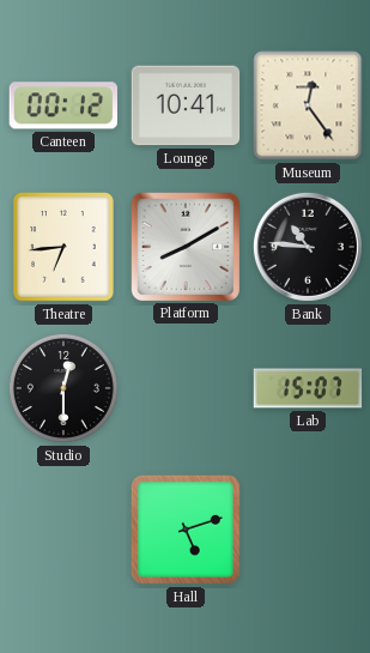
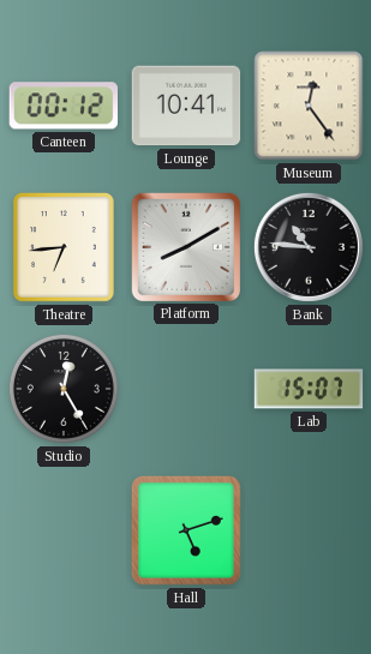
Studio: 12:30 -> 12:25
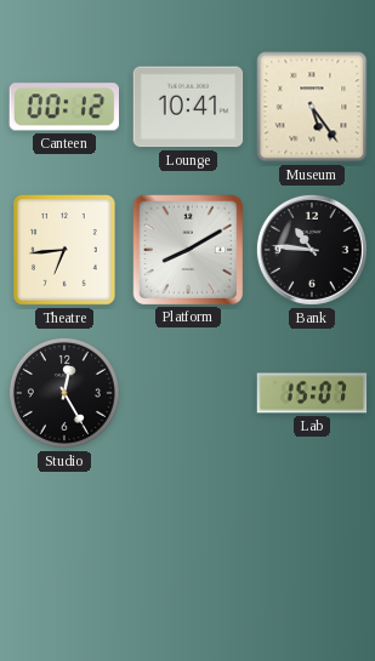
Museum: 12:24 -> 5:24
Hall: 5:12 -> none
